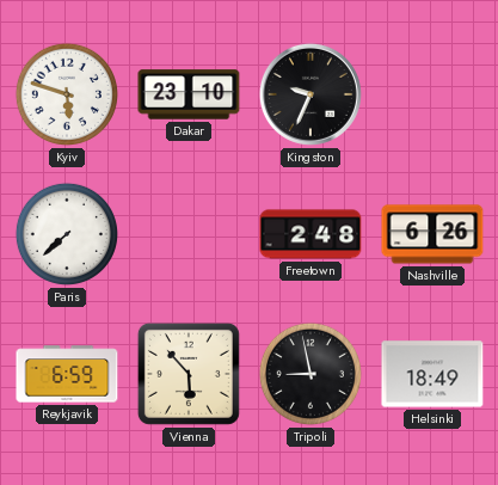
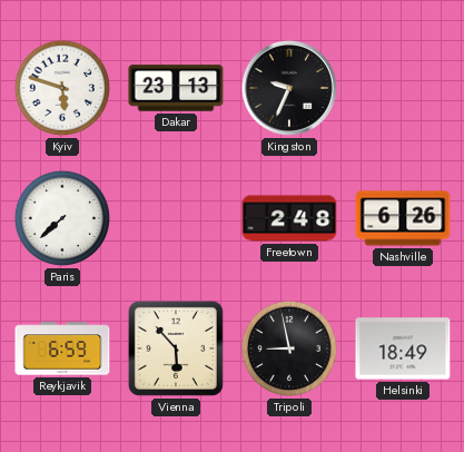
Dakar: 23:10 -> 23:13
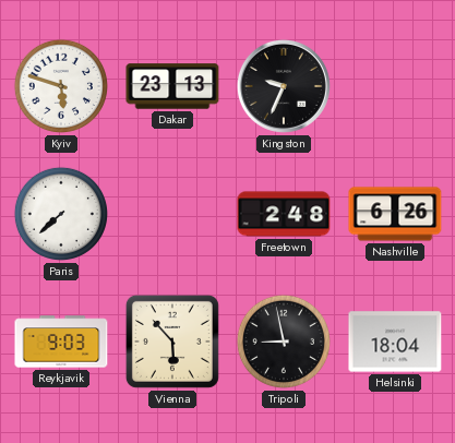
Reykjavik: 6:59 -> 9:03
Helsinki: 18:49 -> 18:04
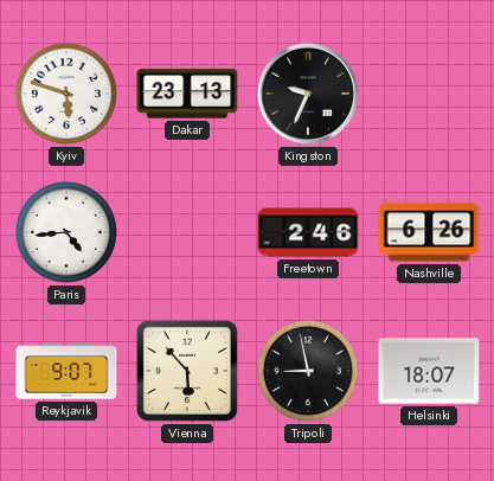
Paris: 7:38 -> 4:44
Freetown: 2:48 -> 2:46
Reykjavik: 9:03 -> 9:07
Helsinki: 18:04 -> 18:07
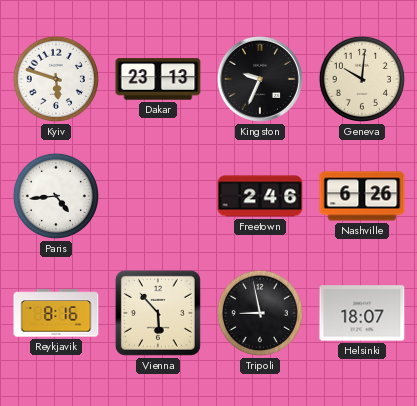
Geneva: none -> 10:01
Reykjavik: 9:07 -> 8:16
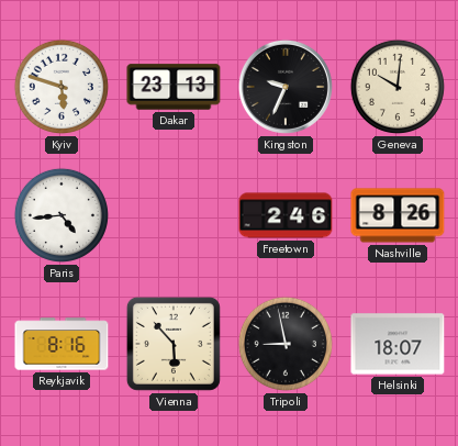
Nashville: 6:26 -> 8:26
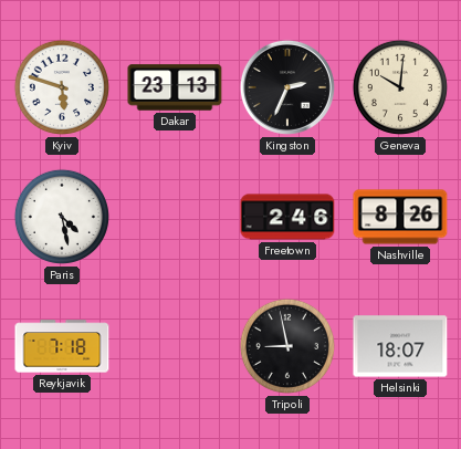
Kingston: 9:34 -> 2:34
Paris: 4:44 -> 4:28
Reykjavik: 8:16 -> 7:18
Vienna: 5:53 -> none
